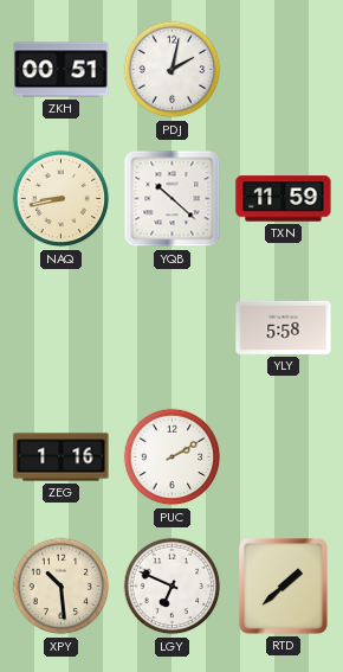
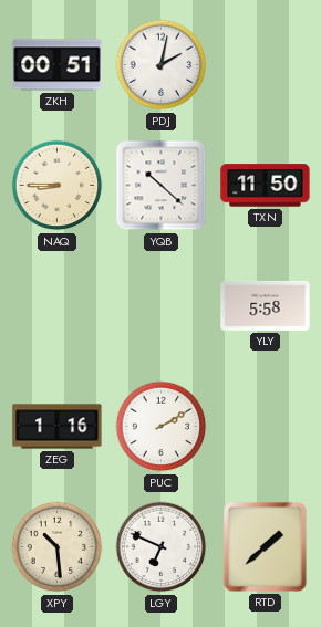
NAQ: 8:43 -> 8:45
TXN: 11:59 -> 11:50
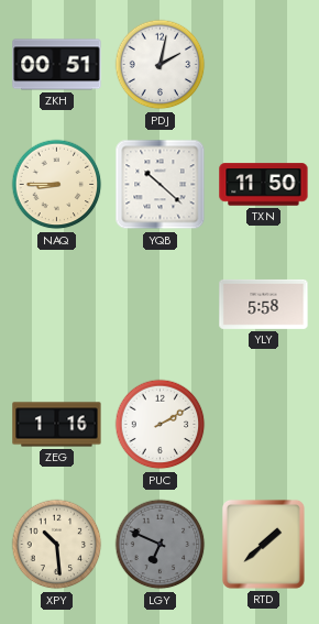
LGY dial: white -> grey
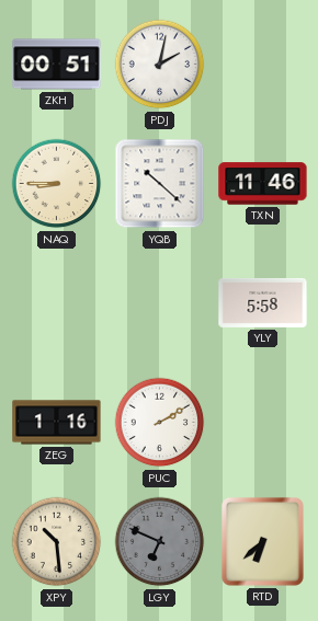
TXN: 11:50 -> 11:46
RTD: 1:38 -> 6:38
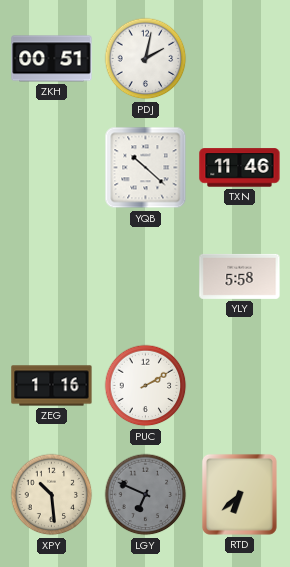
NAQ: 8:45 -> none
